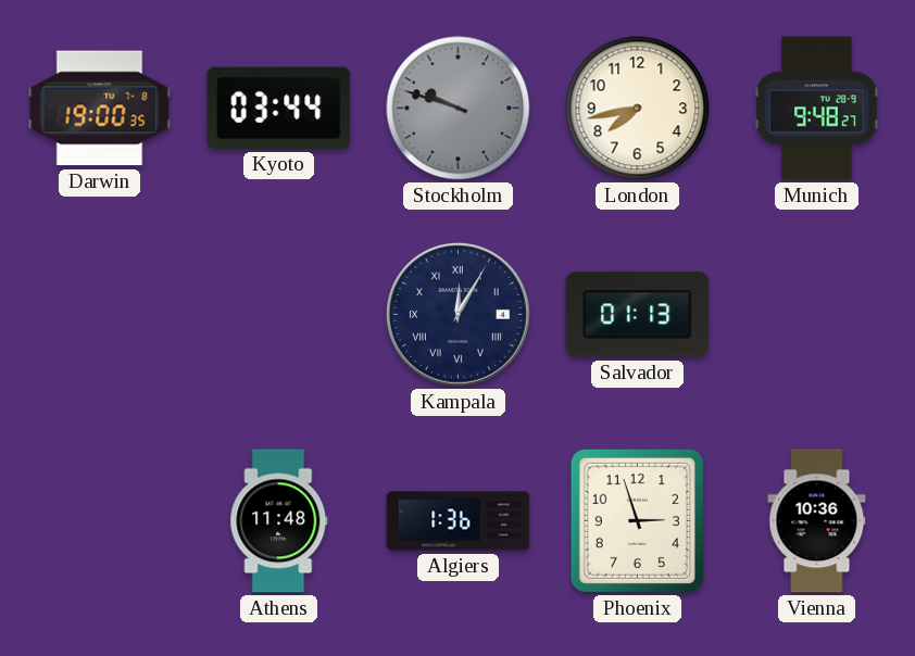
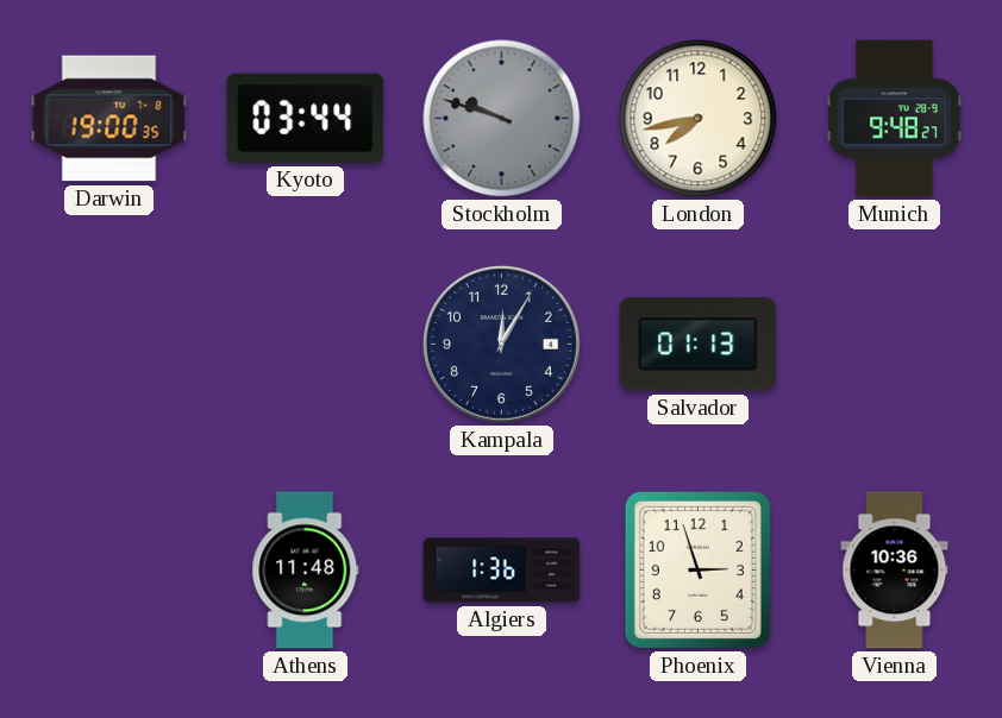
Kampala numerals: Roman -> Arabic
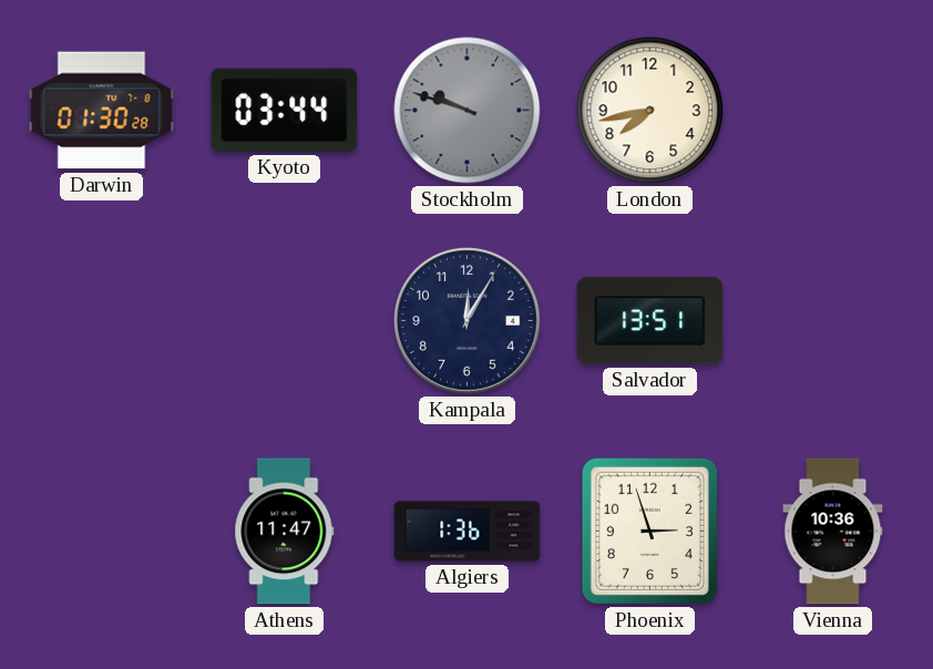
Darwin: 19:00 -> 01:30
Munich: 9:48 -> none
Salvador: 01:13 -> 13:51
Athens: 11:48 -> 11:47
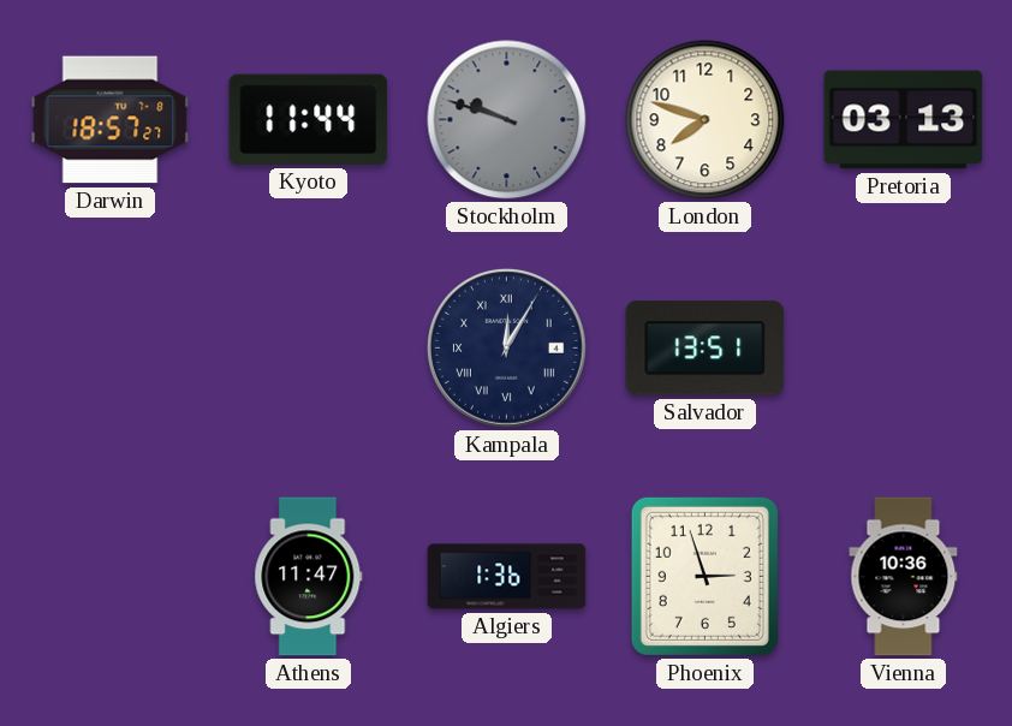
Darwin: 01:30 -> 18:57
Kyoto: 03:44 -> 11:44
London: 7:43 -> 7:48
Pretoria: none -> 03:13
Kampala numerals: Arabic -> Roman
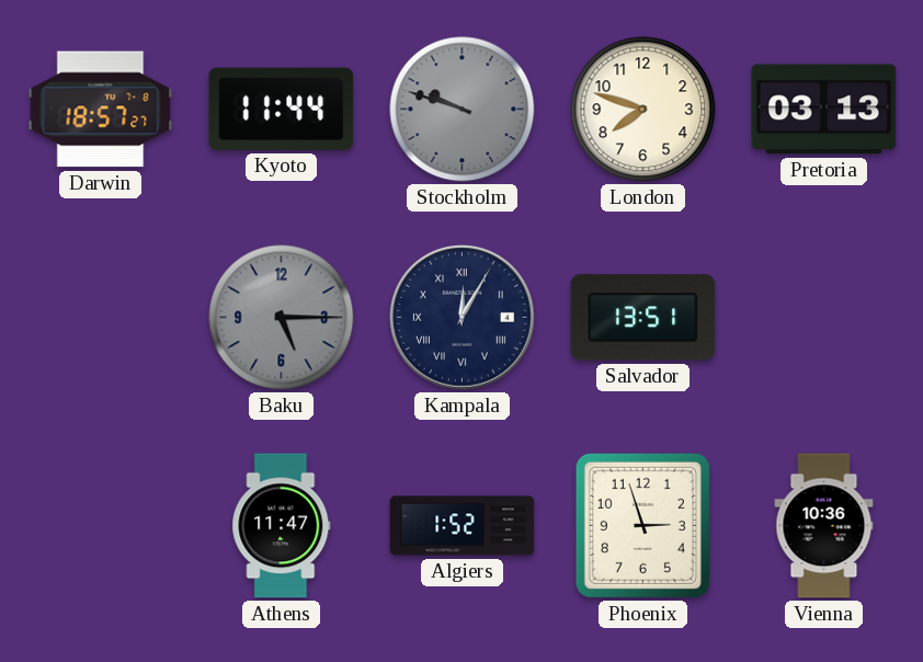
Baku: none -> 5:15
Algiers: 1:36 -> 1:52
